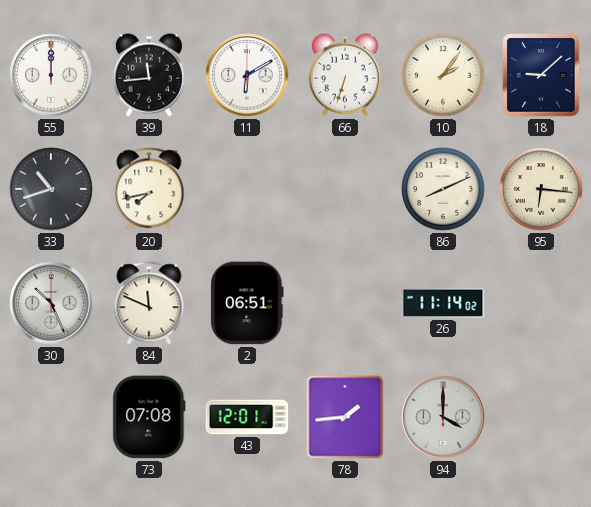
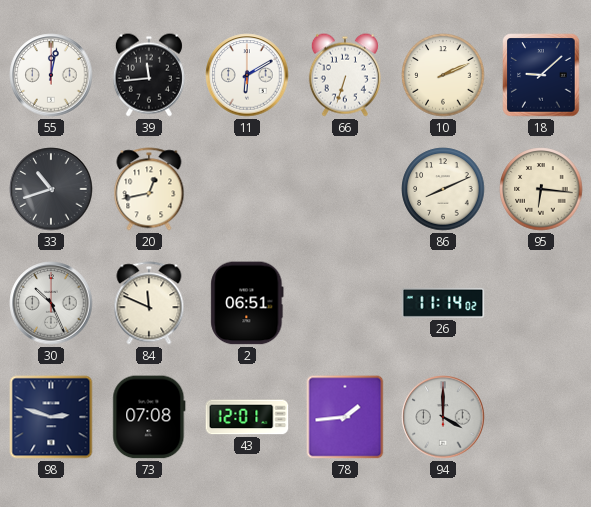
55: 12:00 -> 12:02
10: 2:06 -> 2:11
20: 7:43 -> 12:43
98: none -> 2:48
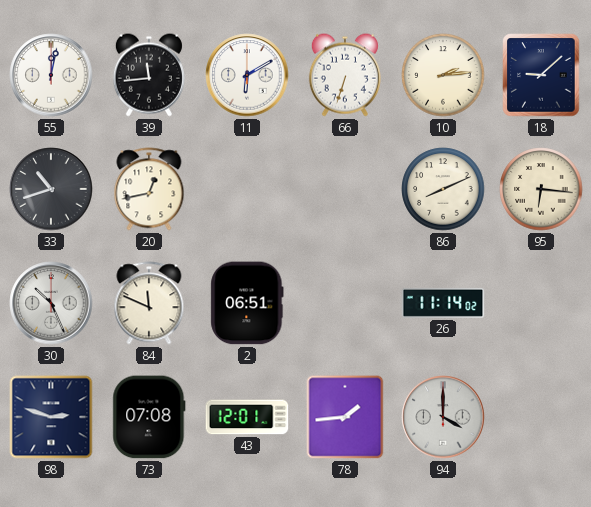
10: 2:11 -> 2:14
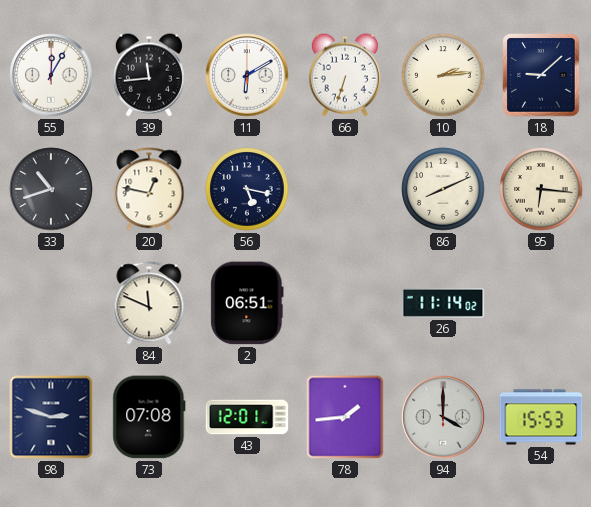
55: 12:02 -> 12:05
20: 12:43 -> 12:47
56: none -> 5:17
30: 10:26 -> none
54: none -> 15:53
